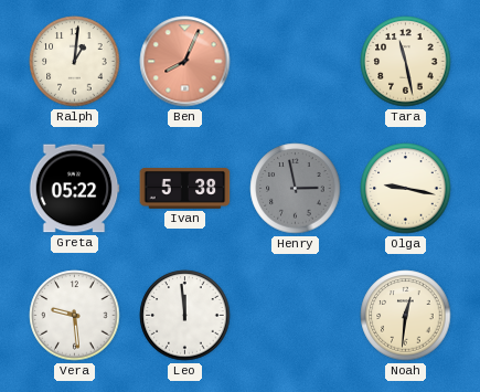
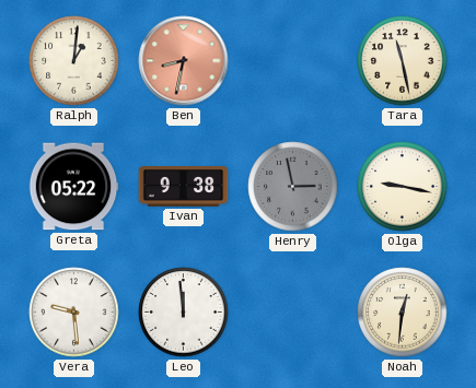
Ben: 8:04 -> 8:32
Ivan: 5:38 -> 9:38
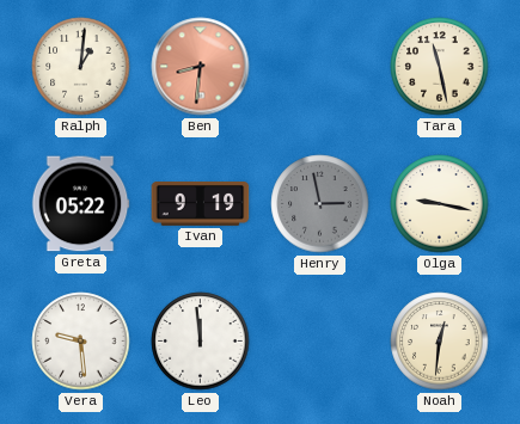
Ben: 8:32 -> 8:31
Ivan: 9:38 -> 9:19
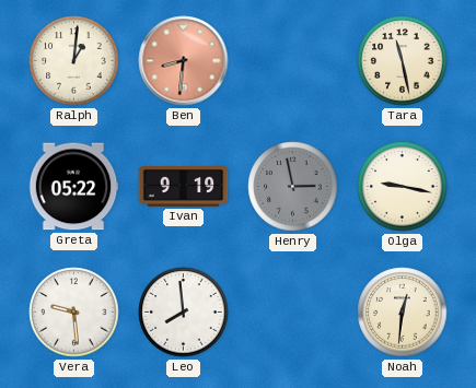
Leo: 11:59 -> 7:59
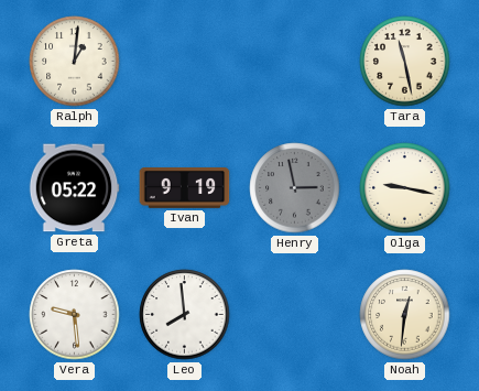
Ben: 8:31 -> none
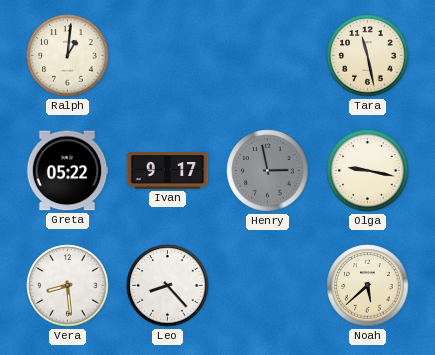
Ivan: 9:19 -> 9:17
Vera: 9:29 -> 8:29
Leo: 7:59 -> 8:23
Noah: 12:31 -> 5:38
